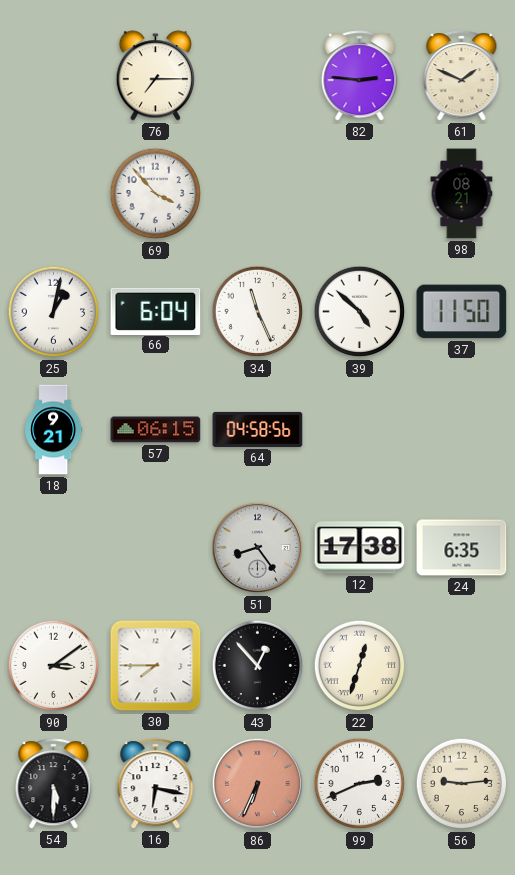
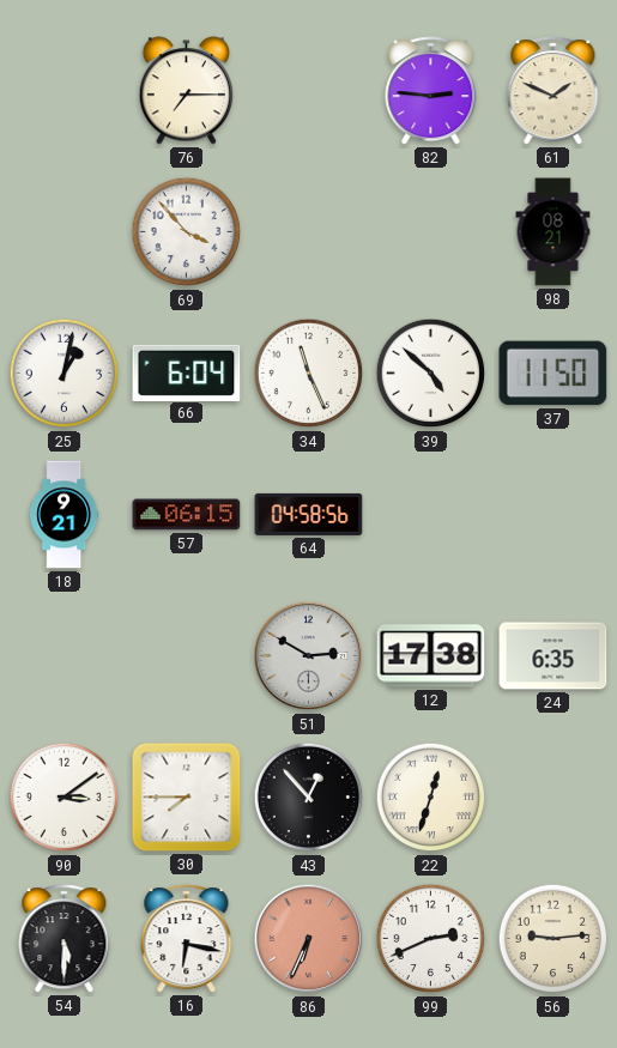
51: 8:24 -> 2:50
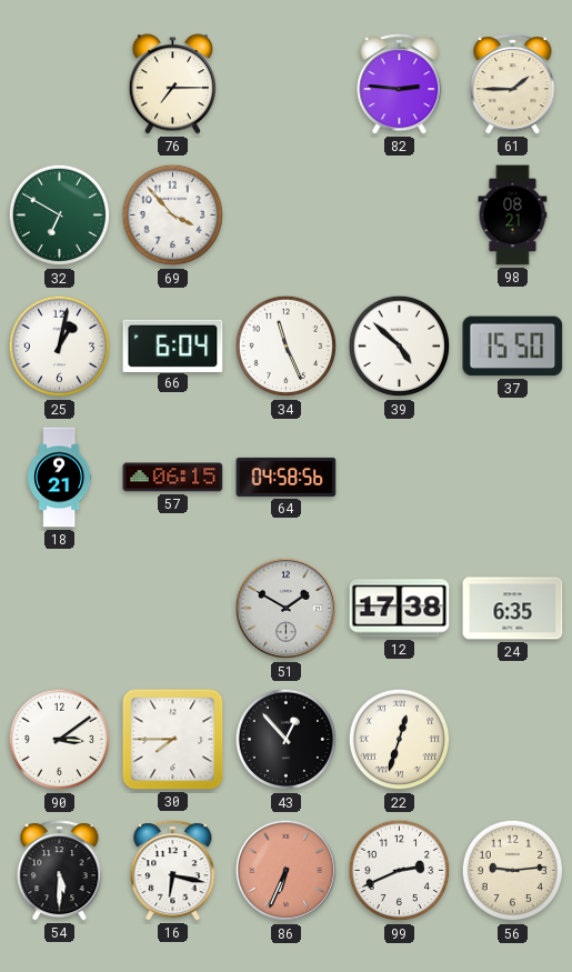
61: 1:49 -> 1:45
32: none -> 6:50
37: 11:50 -> 15:50
51: 2:50 -> 1:50
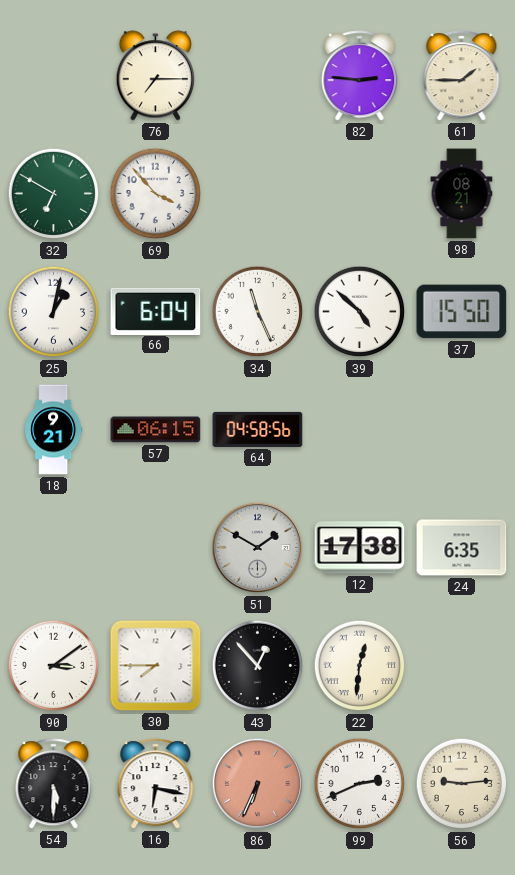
22: 12:33 -> 12:31
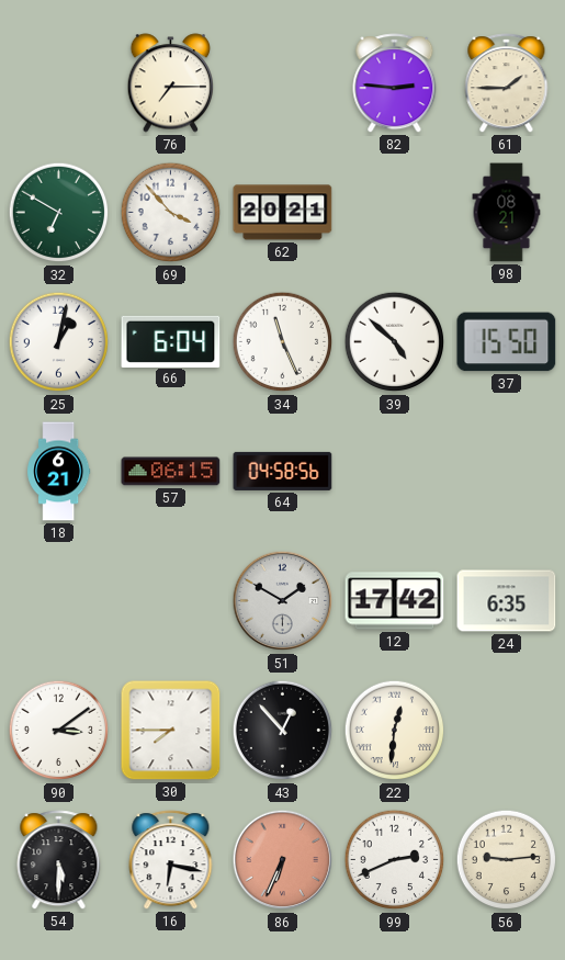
62: none -> 20:21
18: 9:21 -> 6:21
12: 17:38 -> 17:42
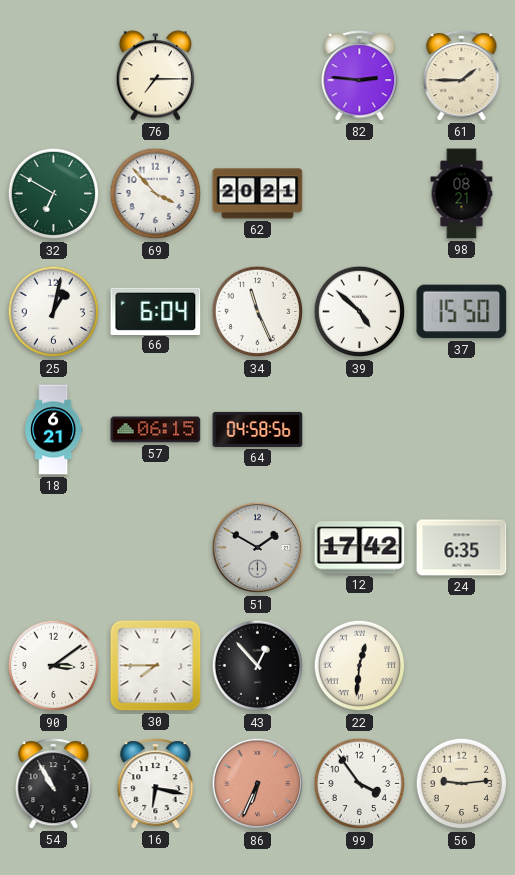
54: 5:30 -> 10:55
99: 2:41 -> 3:54
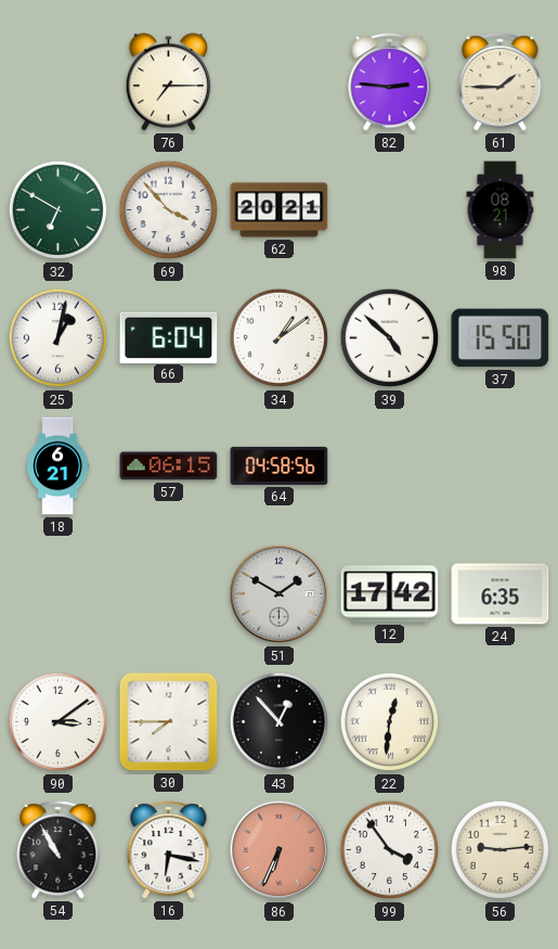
34: 11:26 -> 1:09
